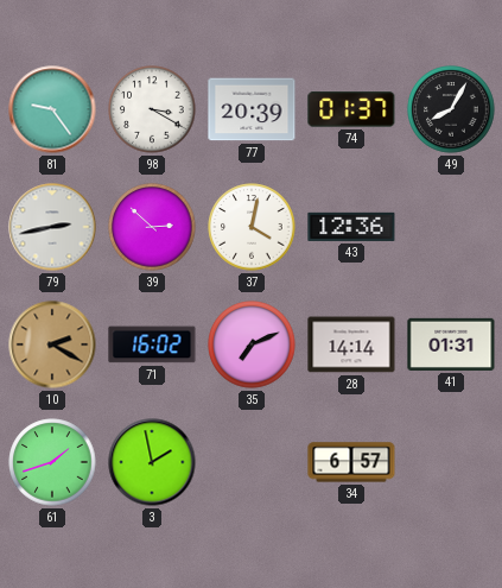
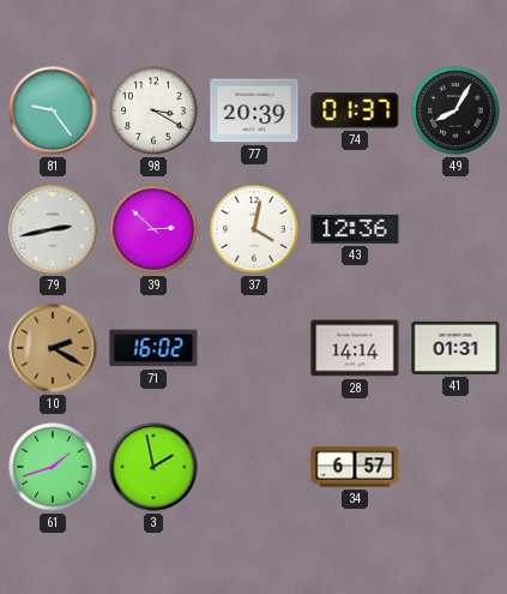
35: 7:11 -> none
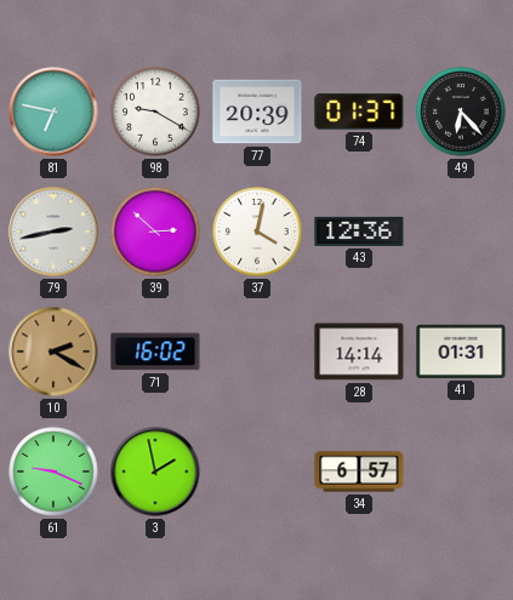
81: 9:24 -> 6:47
98: 3:20 -> 9:20
49: 8:05 -> 6:23
61: 1:42 -> 9:19
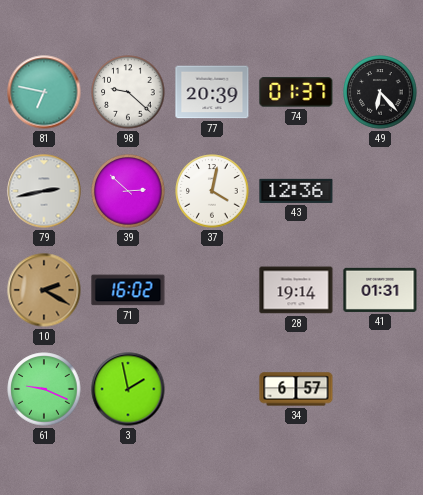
98: 9:20 -> 9:22
28: 14:14 -> 19:14
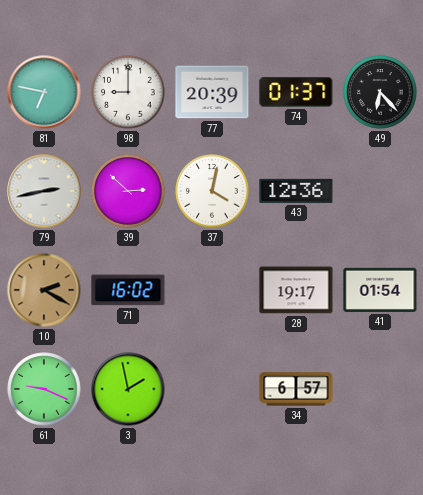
98: 9:22 -> 9:00
28: 19:14 -> 19:17
41: 01:31 -> 01:54
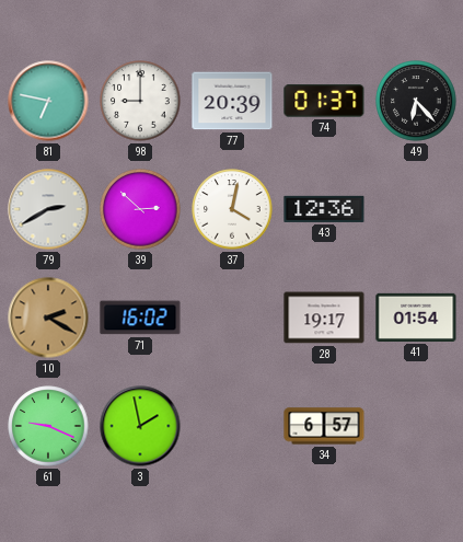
79: 2:43 -> 2:40
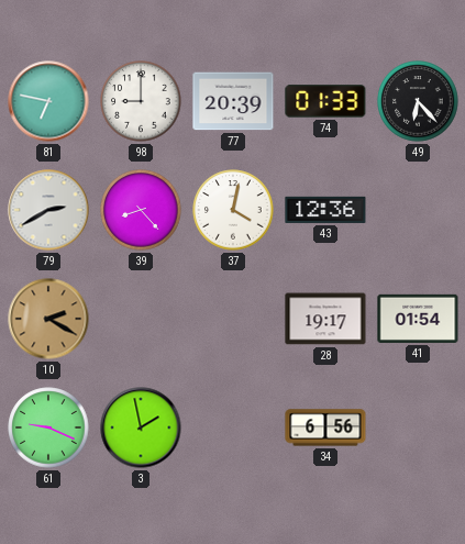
74: 01:37 -> 01:33
39: 2:52 -> 8:23
71: 16:02 -> none
34: 6:57 -> 6:56
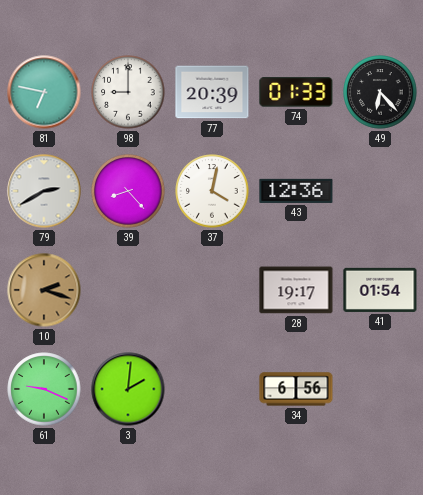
10: 2:20 -> 2:18
3: 1:58 -> 2:01
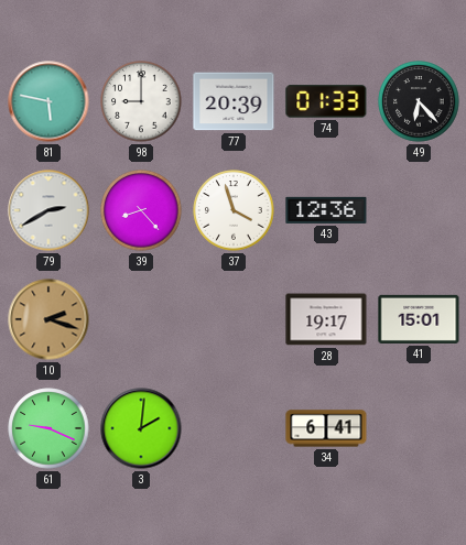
81: 6:47 -> 5:47
37: 4:02 -> 3:57
41: 01:54 -> 15:01
34: 6:56 -> 6:41
